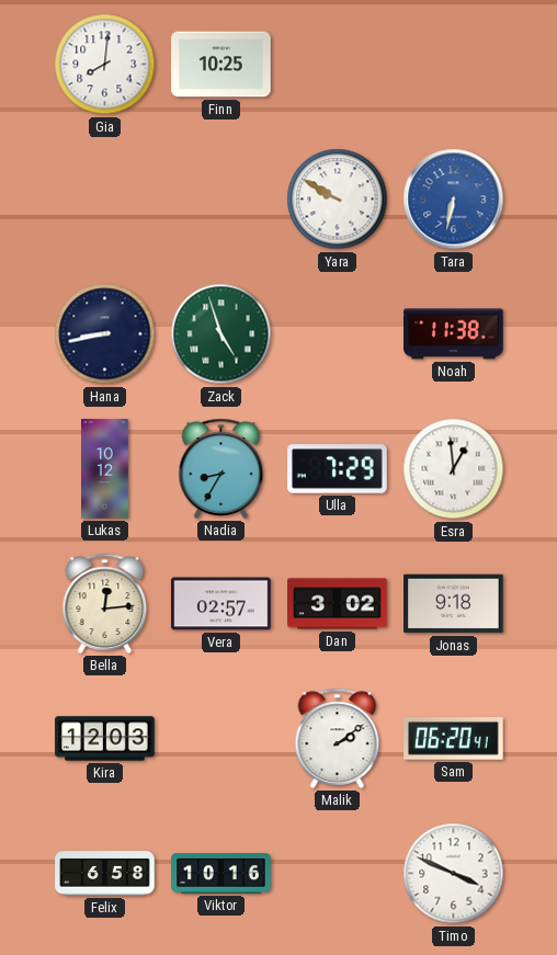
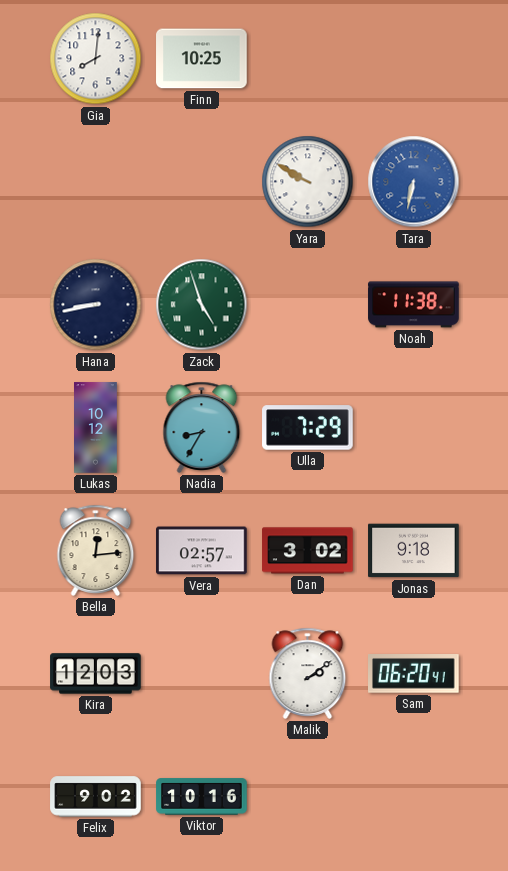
Esra: 12:59 -> none
Felix: 6:58 -> 9:02
Timo: 3:49 -> none
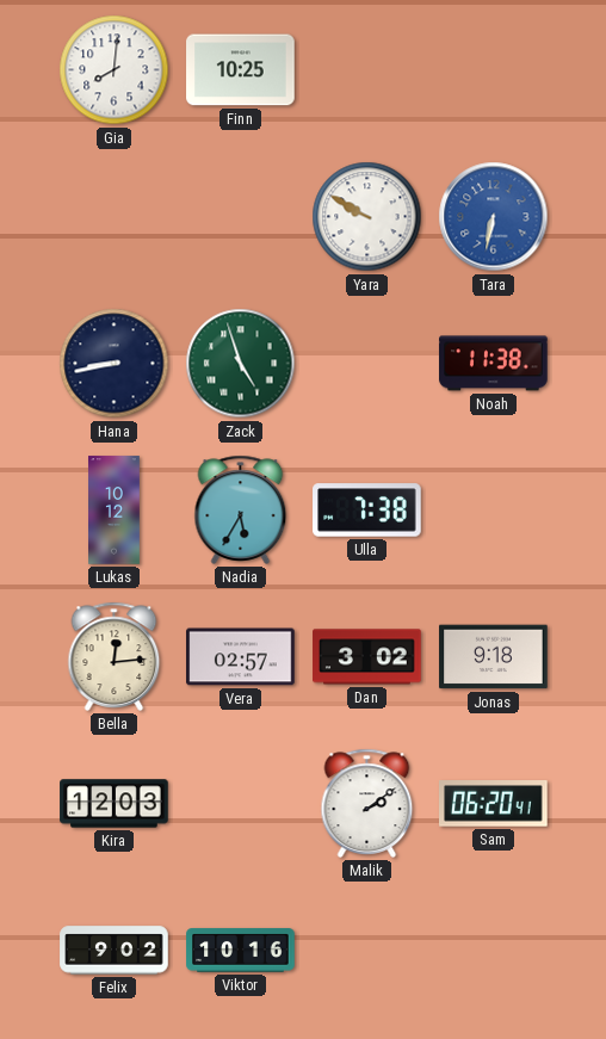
Nadia: 8:35 -> 5:35
Ulla: 7:29 -> 7:38
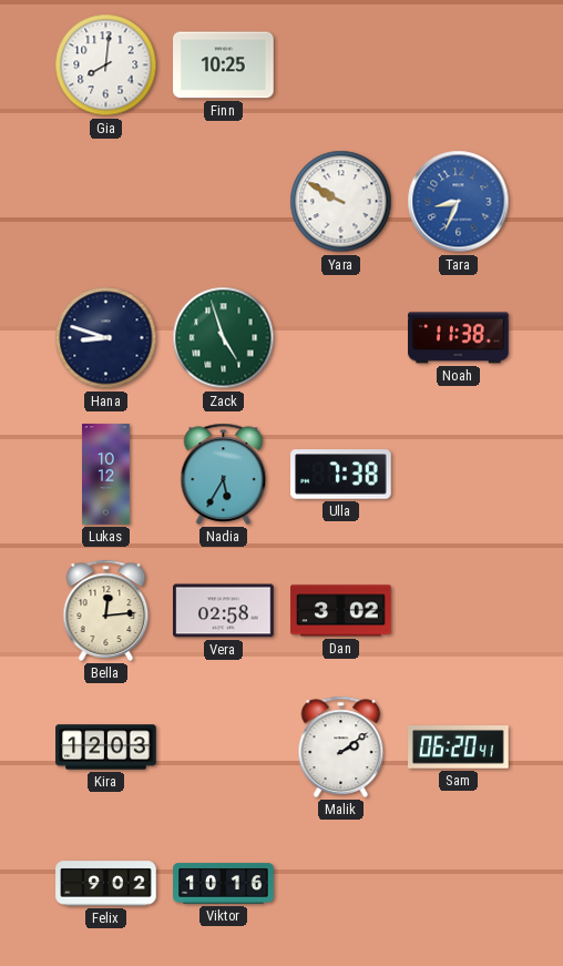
Tara: 6:32 -> 8:34
Hana: 8:43 -> 8:48
Vera: 02:57 -> 02:58
Jonas: 9:18 -> none
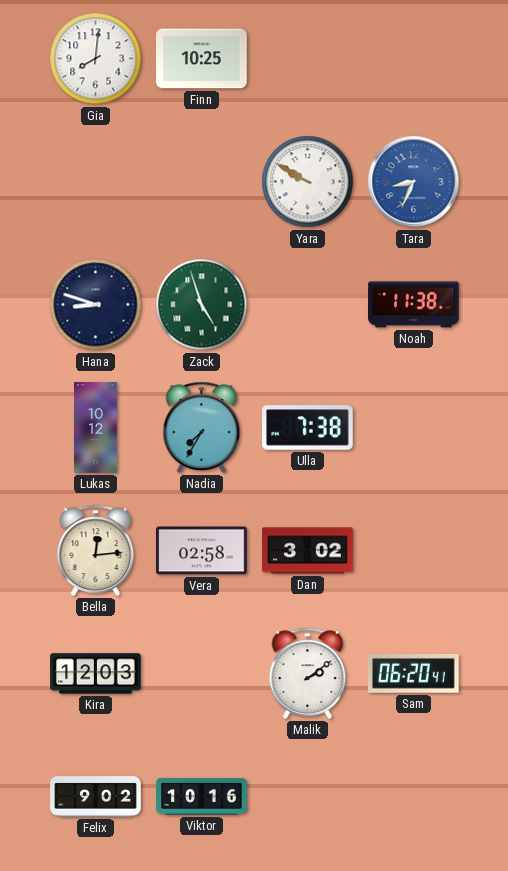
Nadia: 5:35 -> 7:35
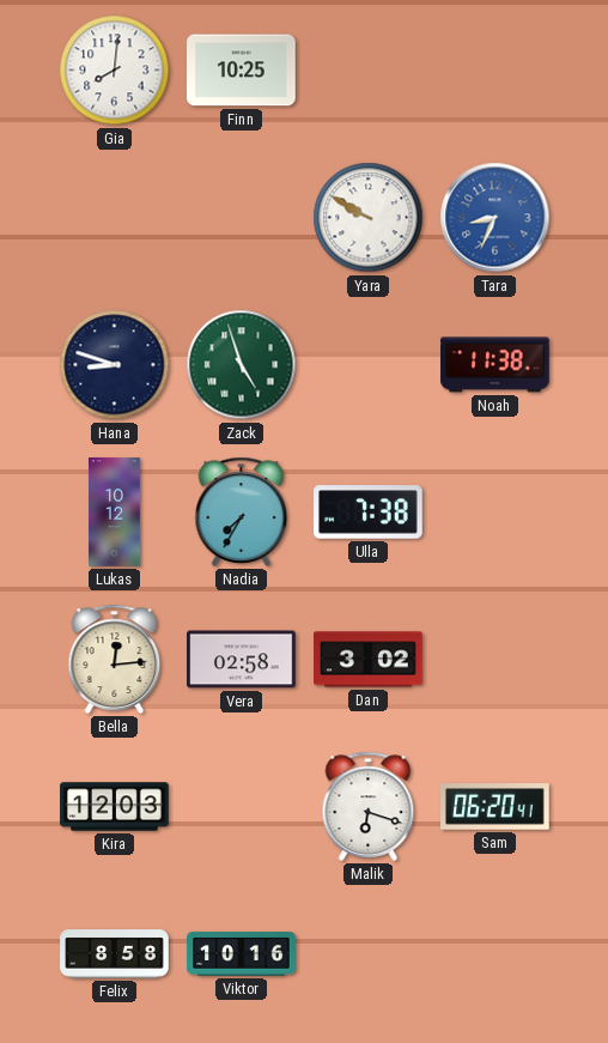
Malik: 2:09 -> 6:18
Felix: 9:02 -> 8:58
